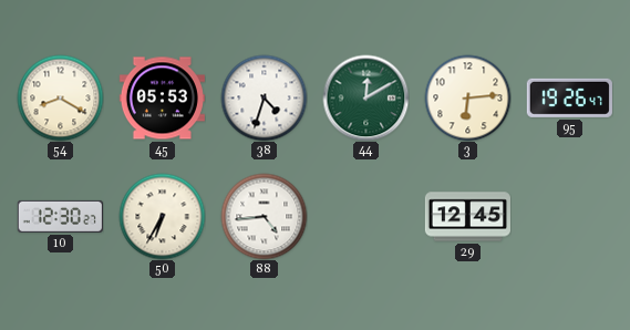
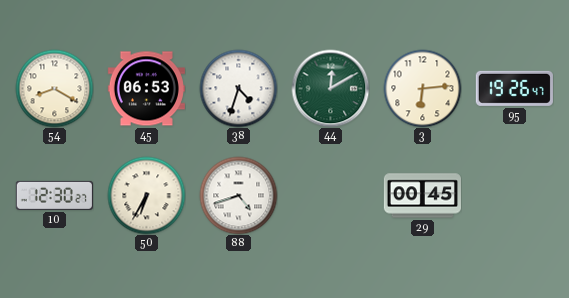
45: 05:53 -> 06:53
88: 4:44 -> 4:42
29: 12:45 -> 00:45
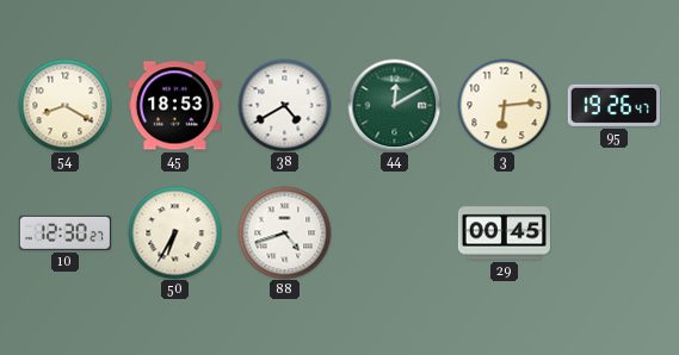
45: 06:53 -> 18:53
38: 4:33 -> 4:40
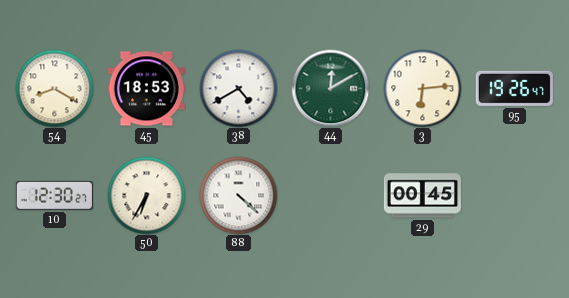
88: 4:42 -> 4:22
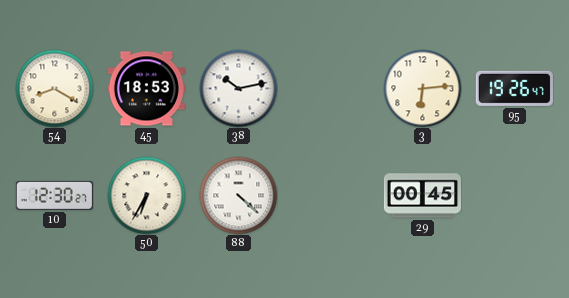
38: 4:40 -> 10:13
44: 12:10 -> none
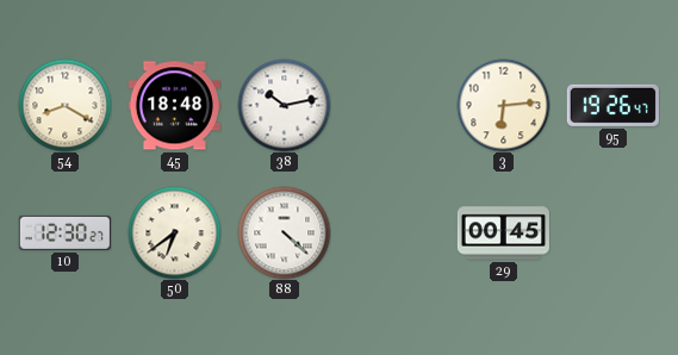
45: 18:53 -> 18:48
50: 6:35 -> 6:39
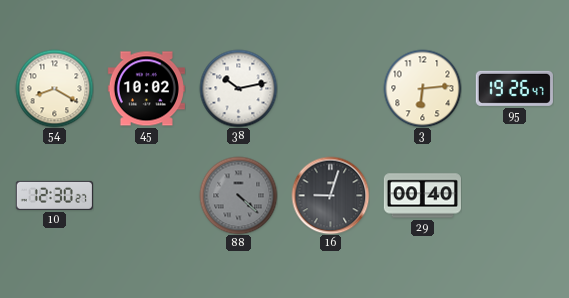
45: 18:48 -> 10:02
50: 6:39 -> none
88 dial: white -> grey
16: none -> 9:03
29: 00:45 -> 00:40
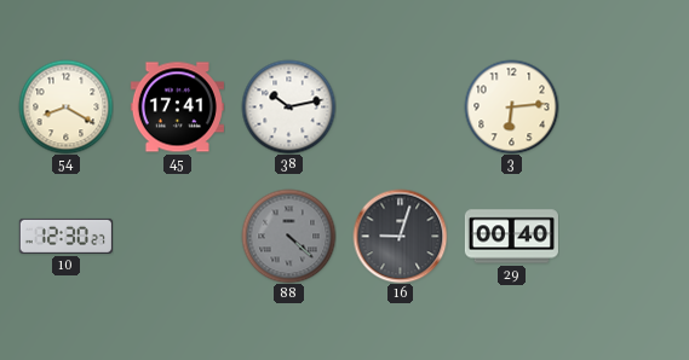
45: 10:02 -> 17:41
95: 19:26 -> none
